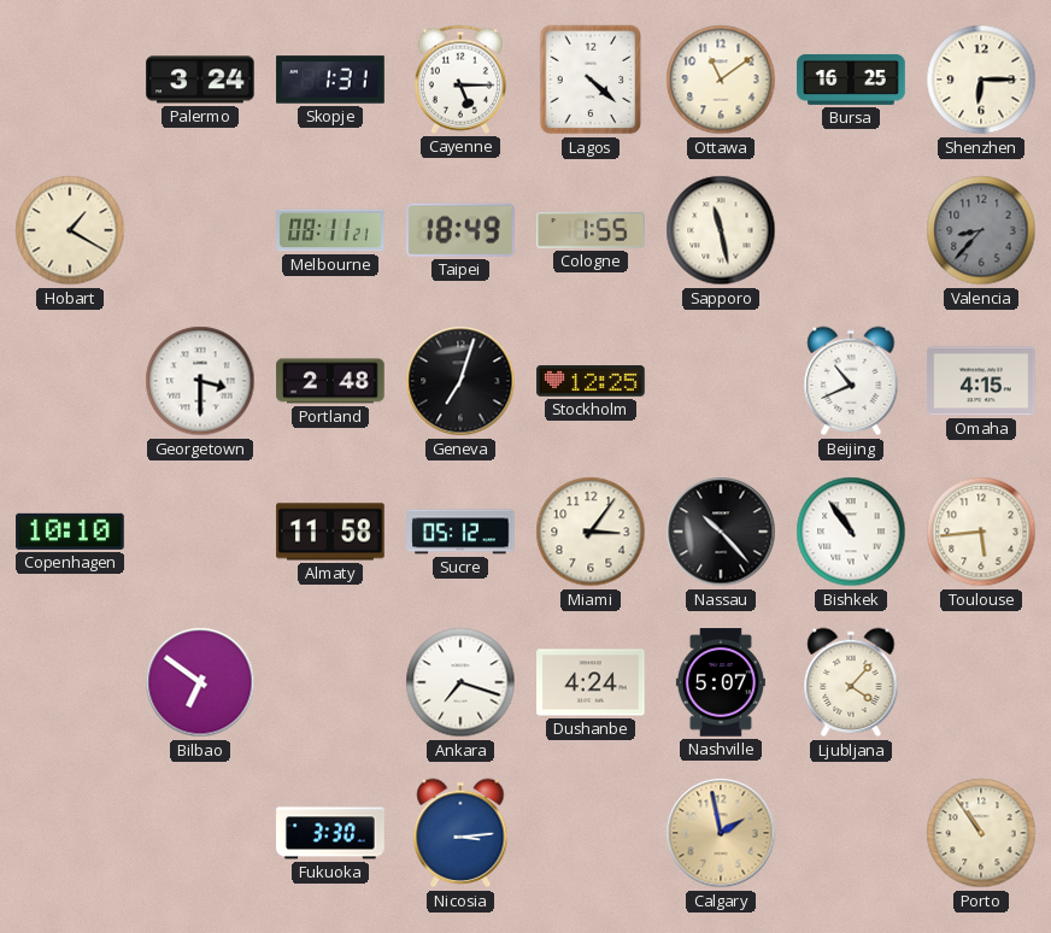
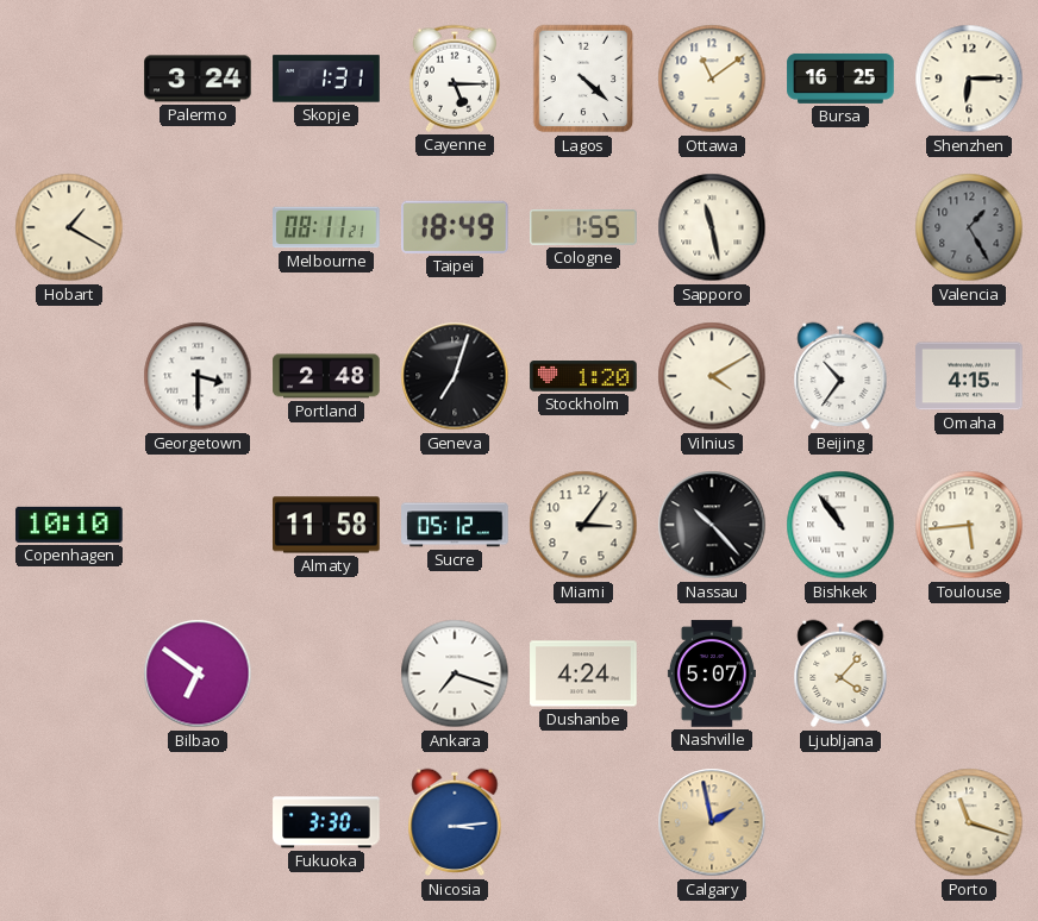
Valencia: 8:37 -> 1:25
Stockholm: 12:25 -> 1:20
Vilnius: none -> 4:10
Beijing: 10:41 -> 10:36
Porto: 10:54 -> 11:18
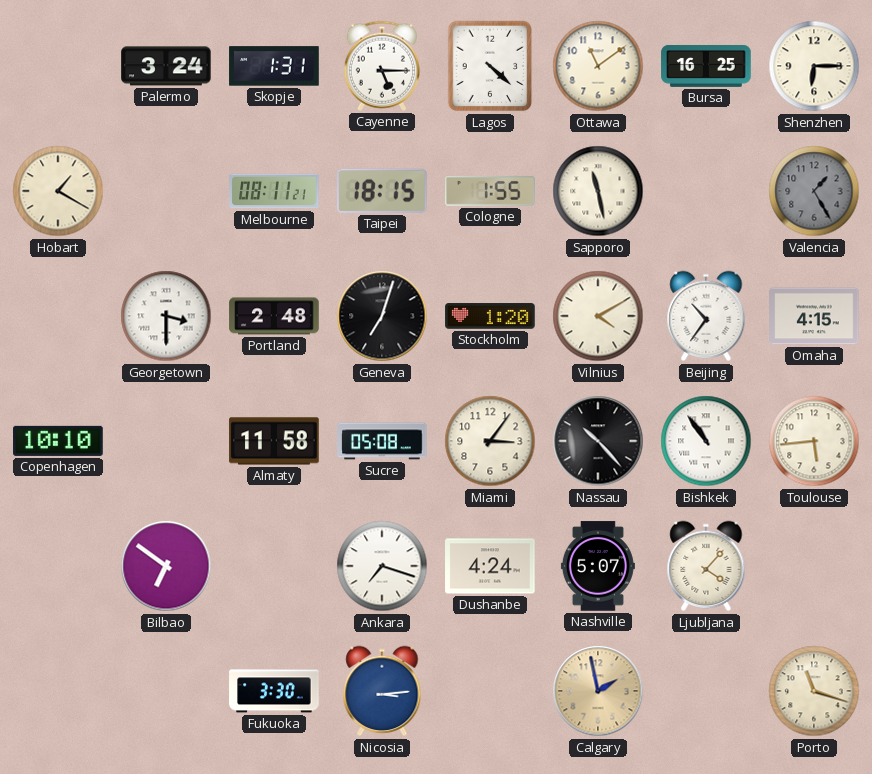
Taipei: 18:49 -> 18:15
Sucre: 05:12 -> 05:08
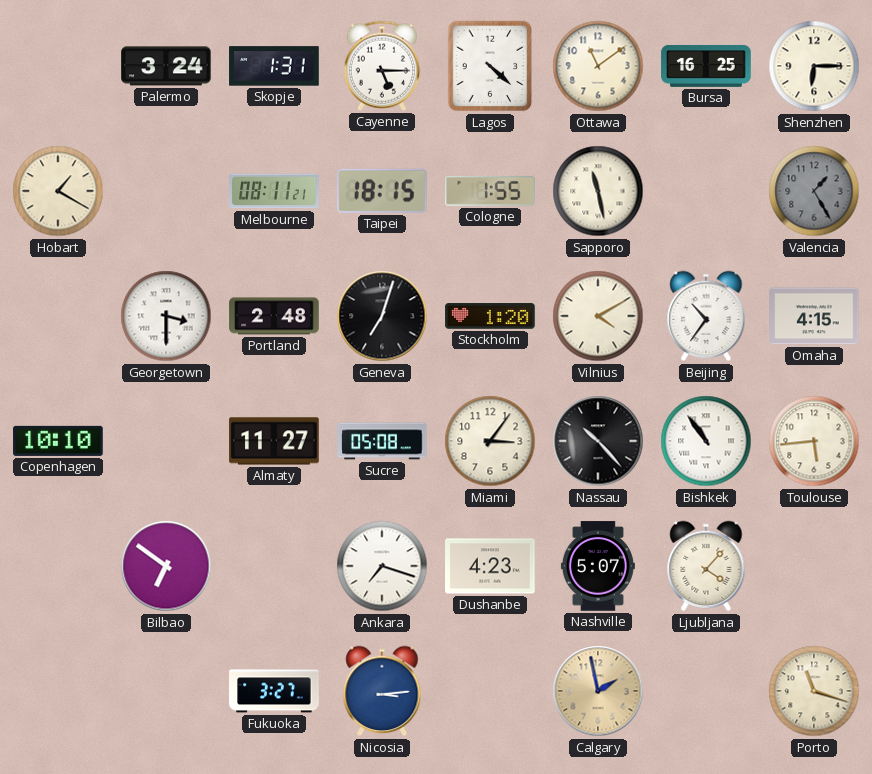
Almaty: 11:58 -> 11:27
Dushanbe: 4:24 -> 4:23
Fukuoka: 3:30 -> 3:27
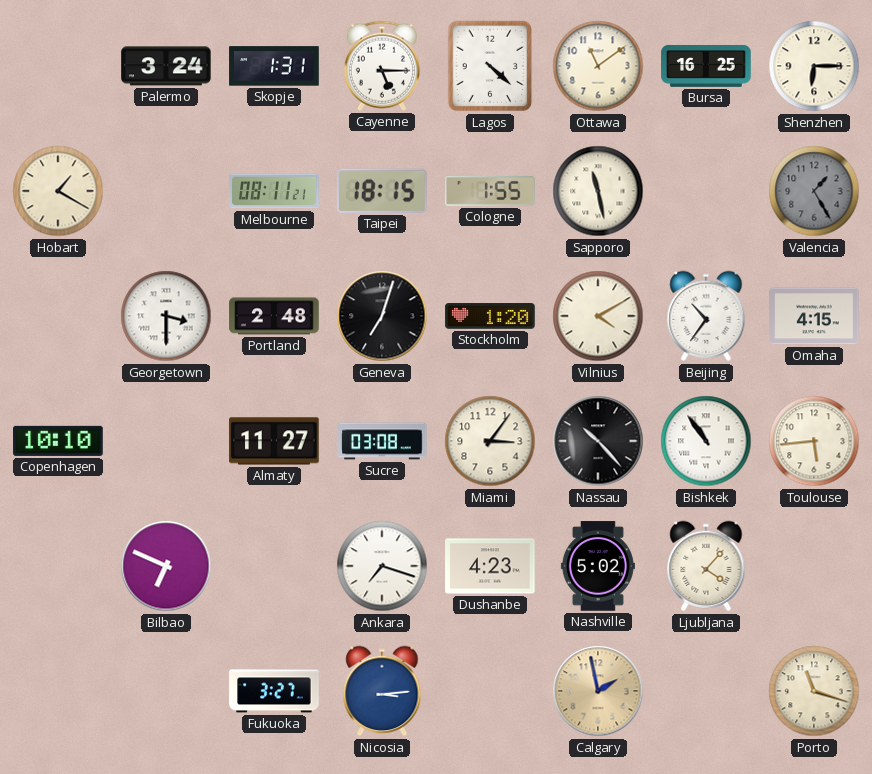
Sucre: 05:08 -> 03:08
Bilbao: 6:51 -> 6:49
Nashville: 5:07 -> 5:02
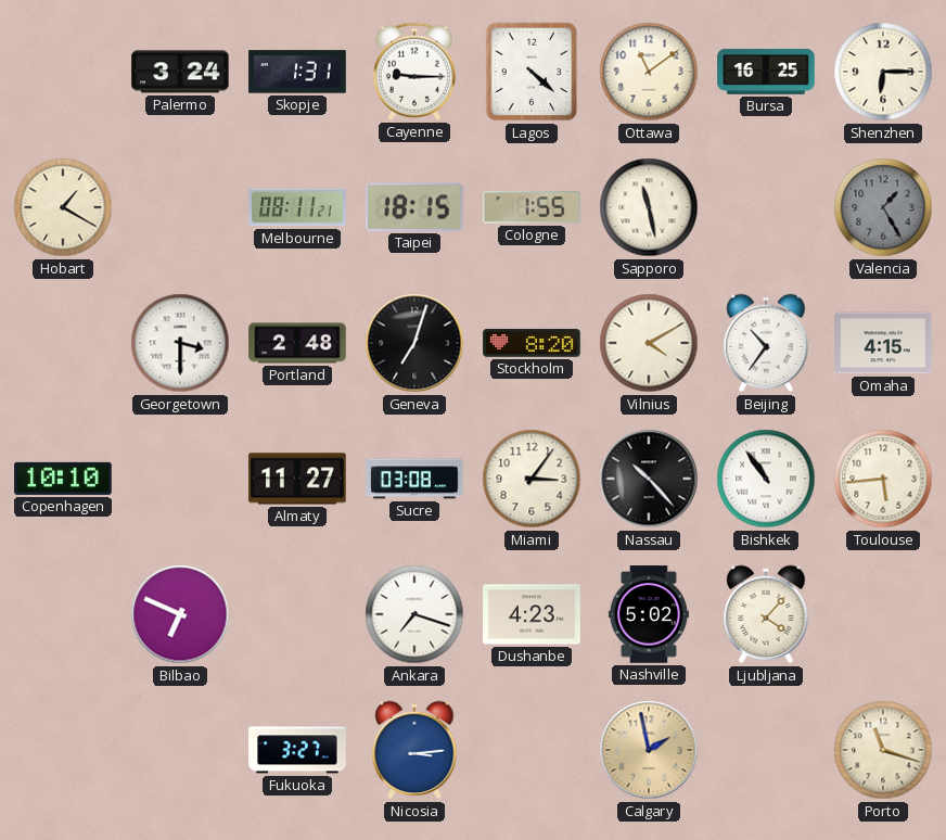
Cayenne: 5:15 -> 9:15
Stockholm: 1:20 -> 8:20
